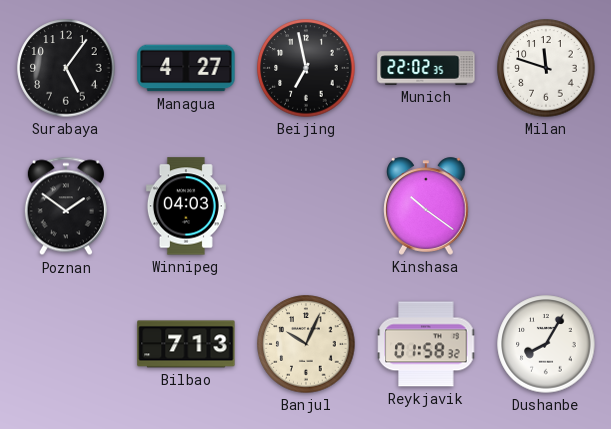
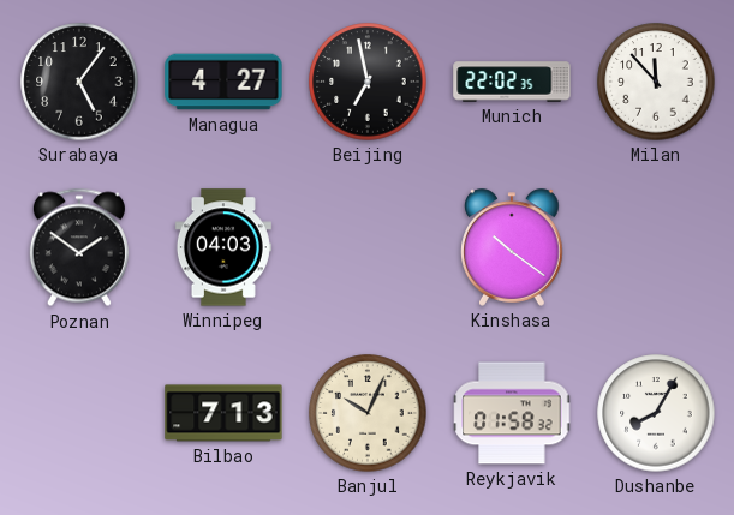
Milan: 11:48 -> 11:53
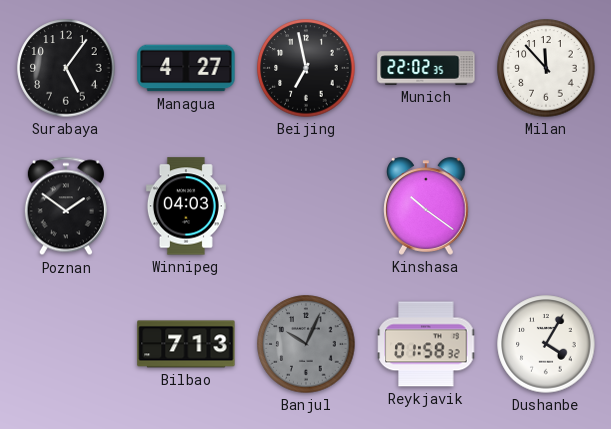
Banjul dial: cream -> grey
Dushanbe: 8:05 -> 4:05
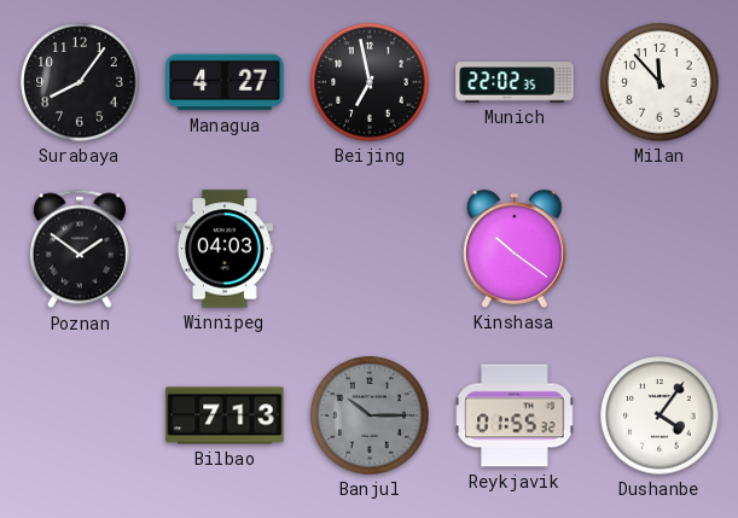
Surabaya: 5:06 -> 8:06
Banjul: 10:04 -> 10:15
Reykjavik: 01:58 -> 01:55
Dushanbe: 4:05 -> 4:06
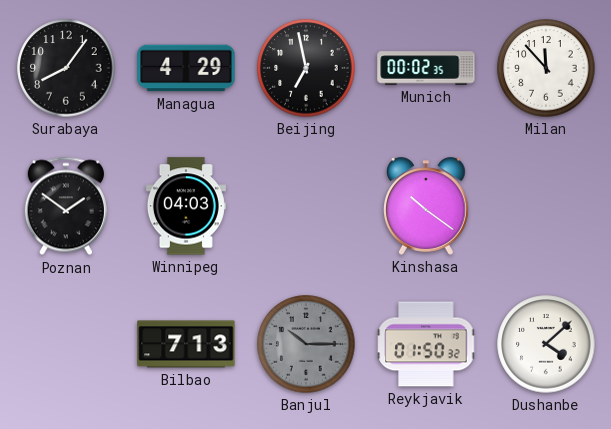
Managua: 4:27 -> 4:29
Munich: 22:02 -> 00:02
Reykjavik: 01:55 -> 01:50
Dushanbe: 4:06 -> 4:08
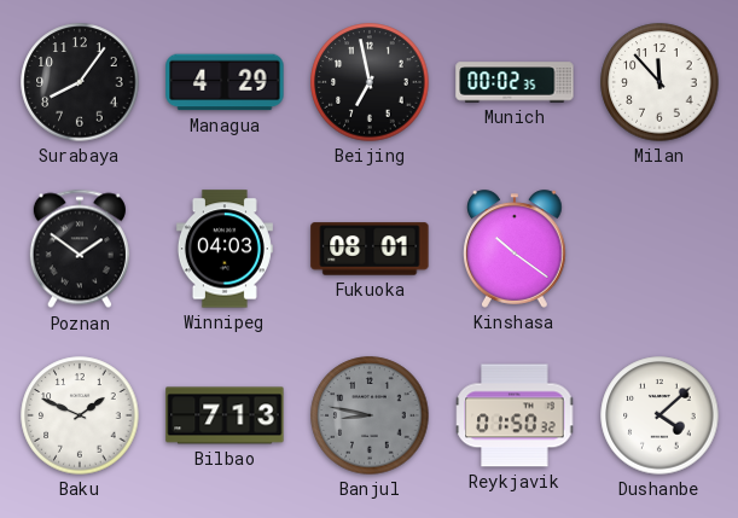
Fukuoka: none -> 08:01
Baku: none -> 1:49
Banjul: 10:15 -> 8:47
